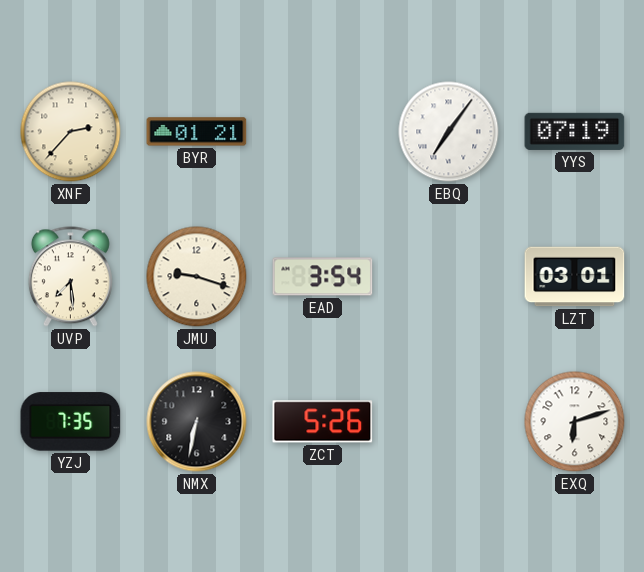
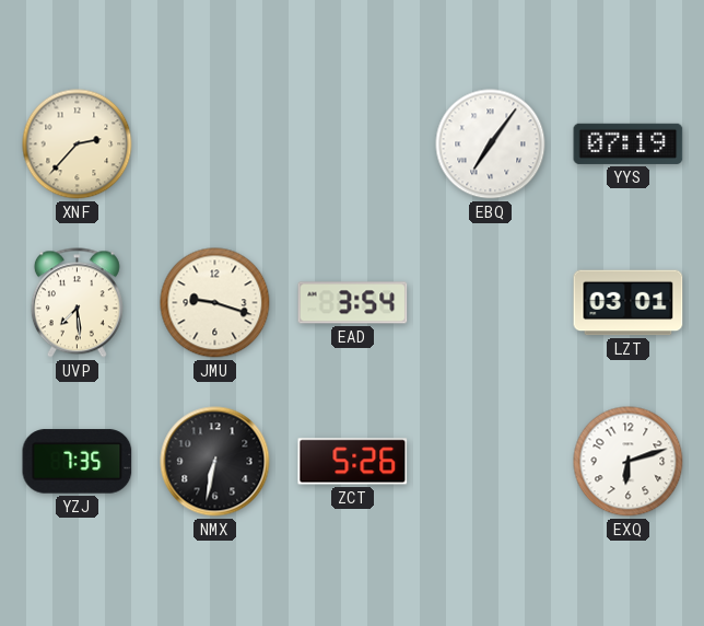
BYR: 01:21 -> none
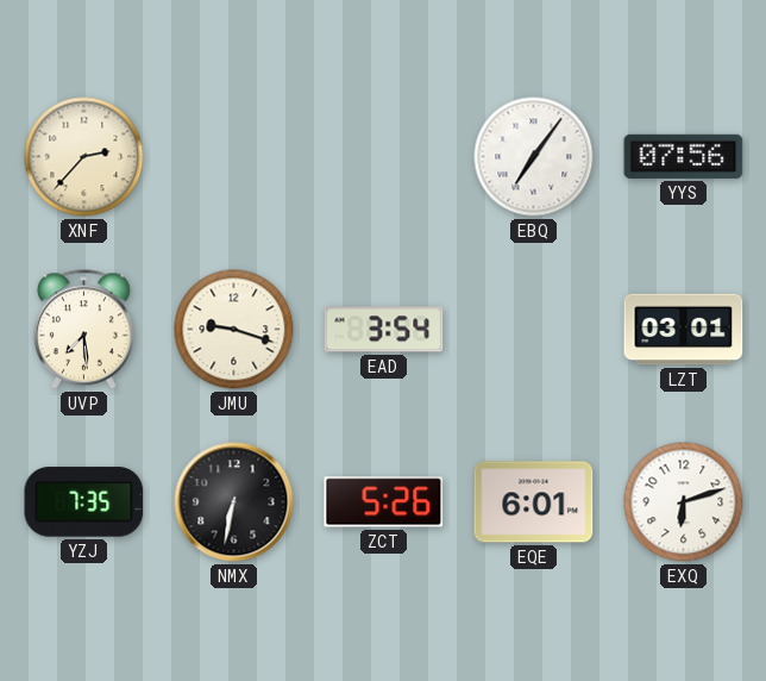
YYS: 07:19 -> 07:56
EQE: none -> 6:01
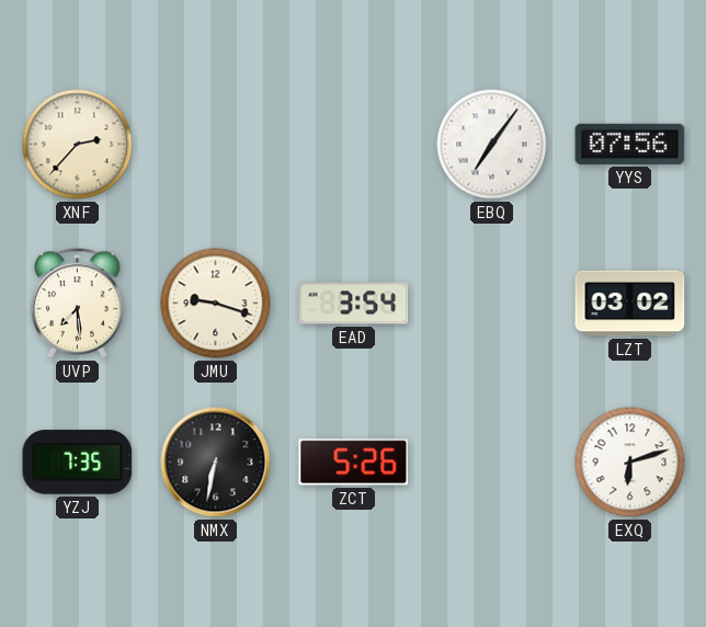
LZT: 03:01 -> 03:02
EQE: 6:01 -> none
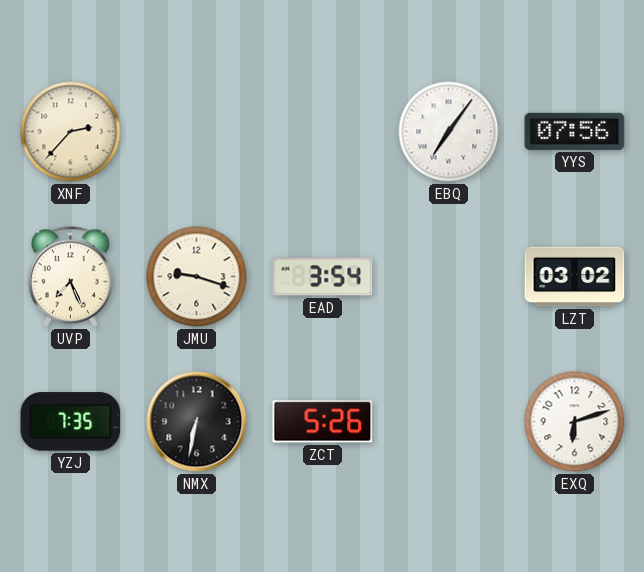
UVP: 7:29 -> 7:26
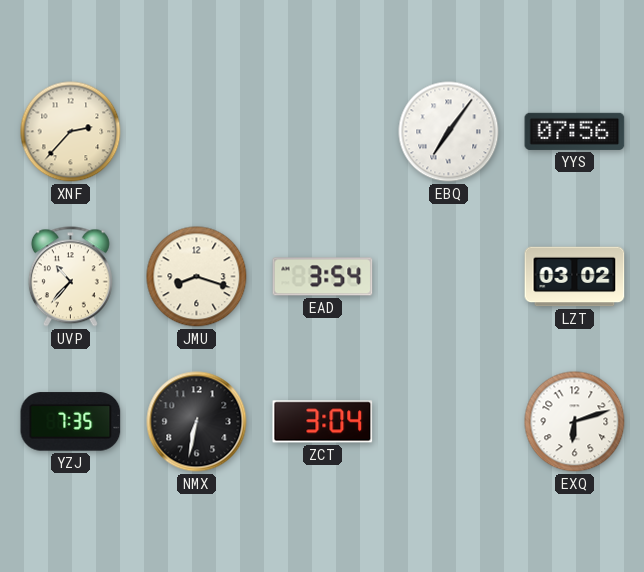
UVP: 7:26 -> 10:37
JMU: 9:18 -> 8:18
ZCT: 5:26 -> 3:04
